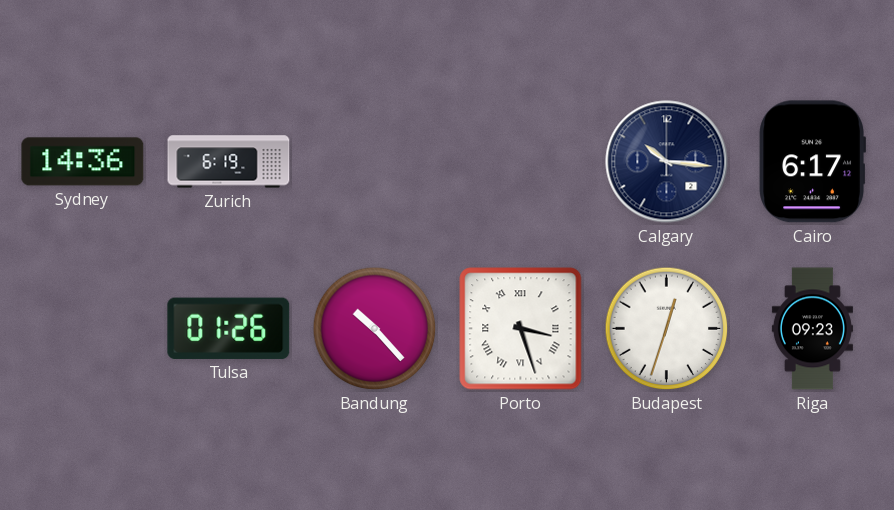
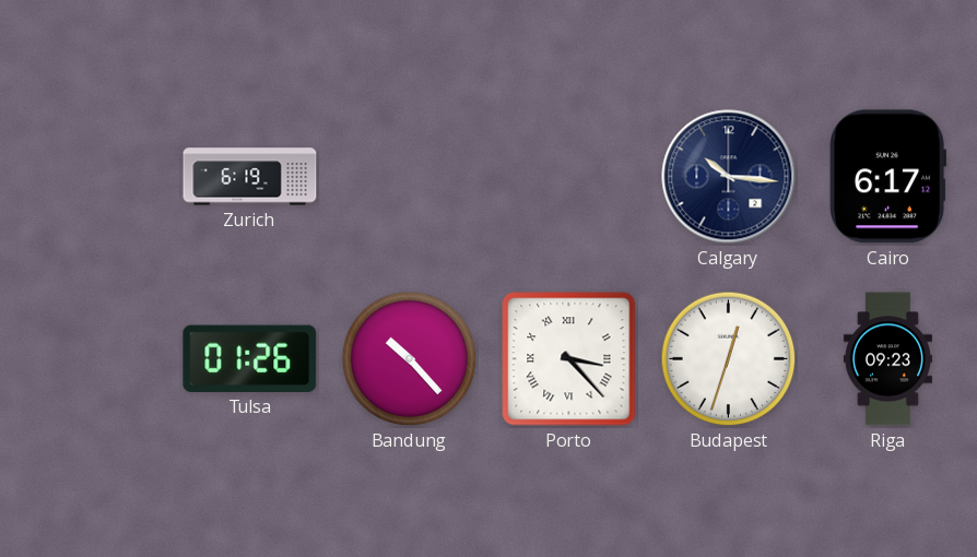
Sydney: 14:36 -> none
Porto: 3:27 -> 3:23
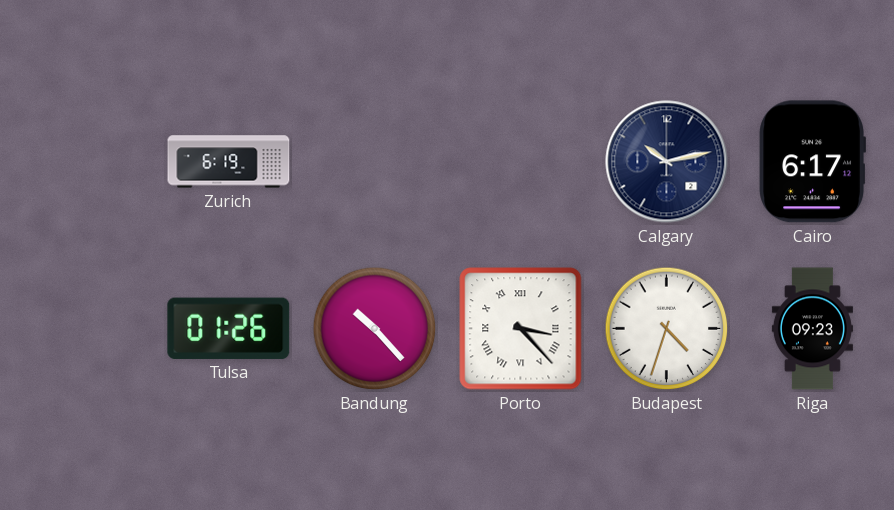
Calgary: 10:16 -> 10:13
Budapest: 12:33 -> 4:33
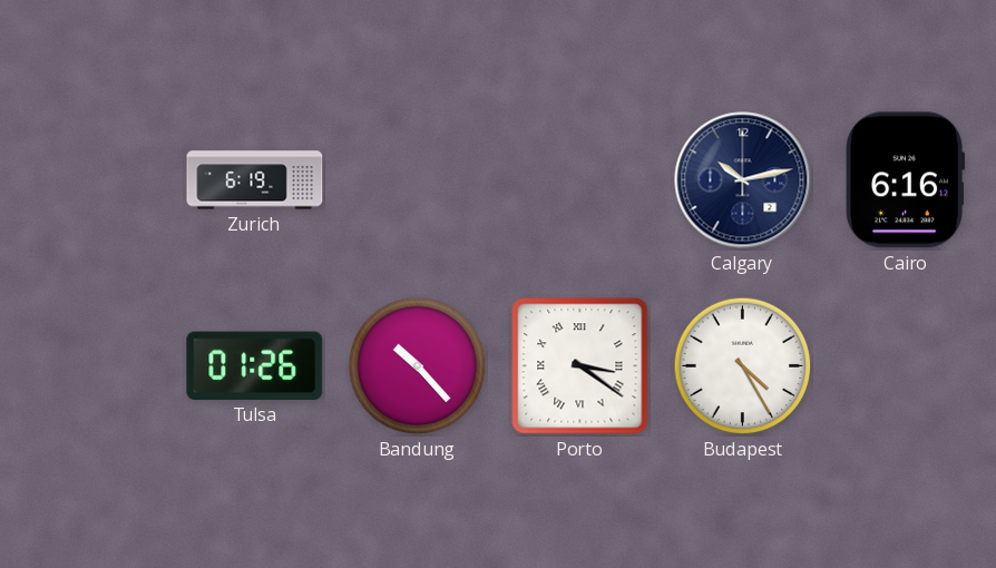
Cairo: 6:17 -> 6:16
Porto: 3:23 -> 3:21
Budapest: 4:33 -> 4:25
Riga: 09:23 -> none
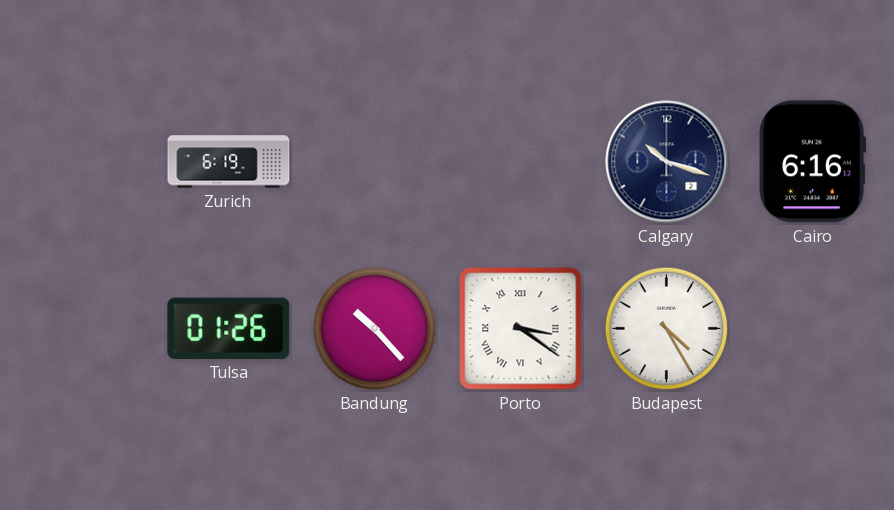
Calgary: 10:13 -> 10:18
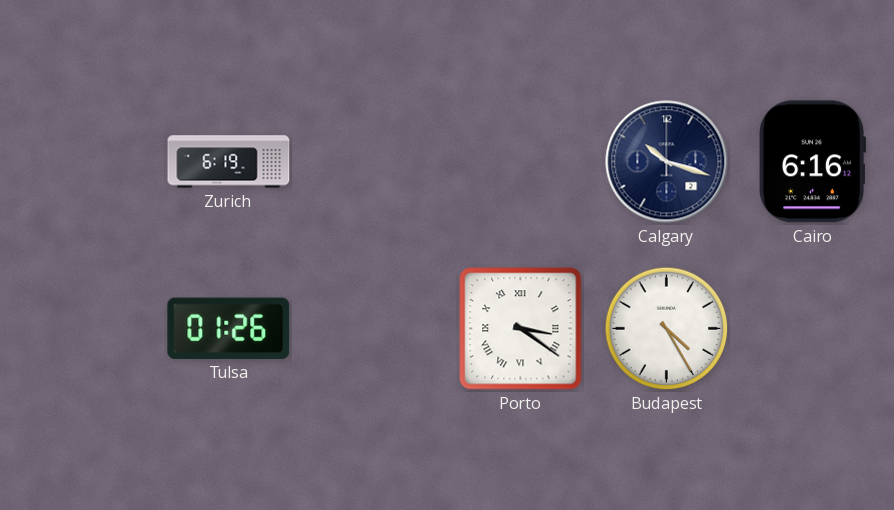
Bandung: 10:23 -> none
